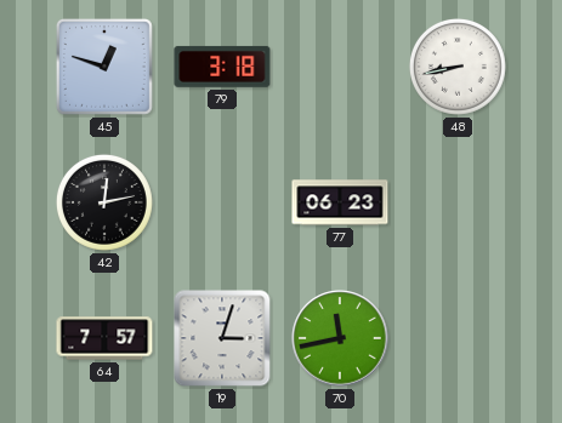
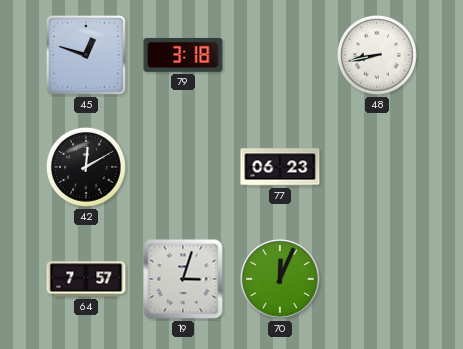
42: 12:13 -> 12:10
70: 11:43 -> 12:04
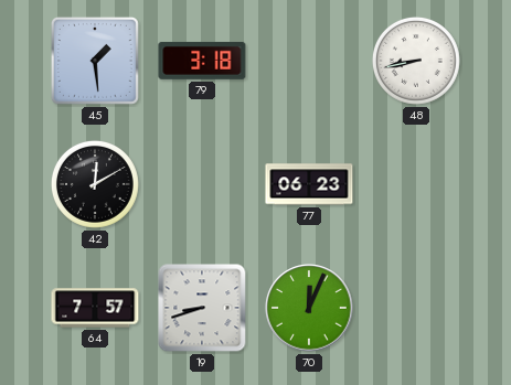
45: 12:48 -> 1:29
19: 3:03 -> 8:42
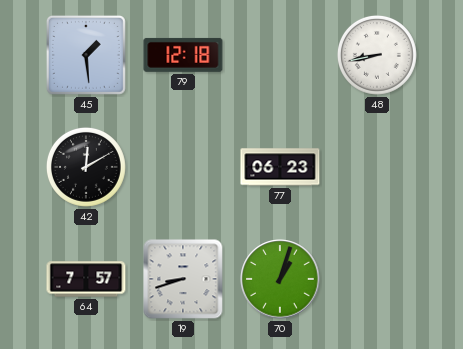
79: 3:18 -> 12:18
70: 12:04 -> 1:03
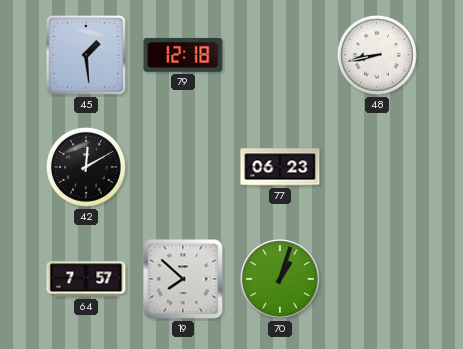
19: 8:42 -> 7:52
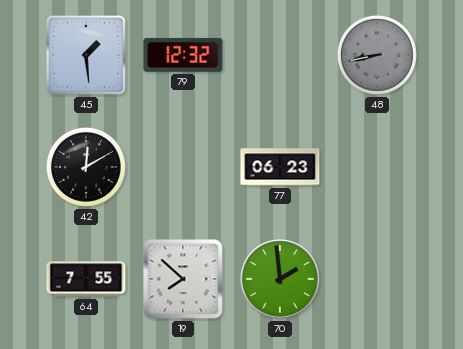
79: 12:18 -> 12:32
48 dial: white -> grey
64: 7:57 -> 7:55
70: 1:03 -> 1:59
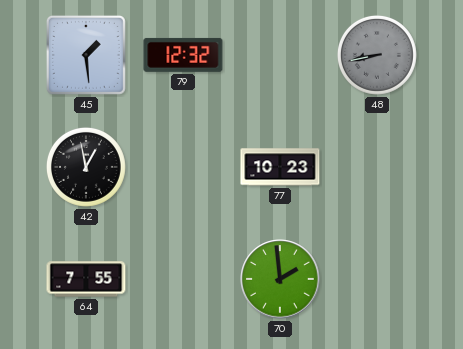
42: 12:10 -> 12:58
77: 06:23 -> 10:23
19: 7:52 -> none
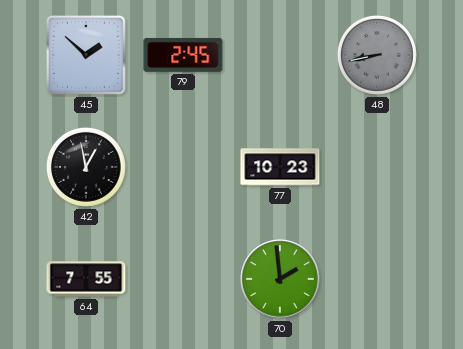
45: 1:29 -> 1:52
79: 12:32 -> 2:45
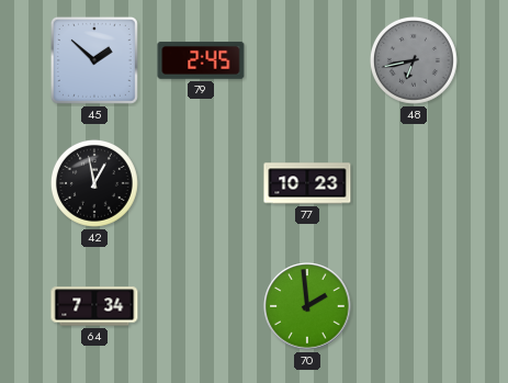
48: 8:43 -> 6:43
64: 7:55 -> 7:34
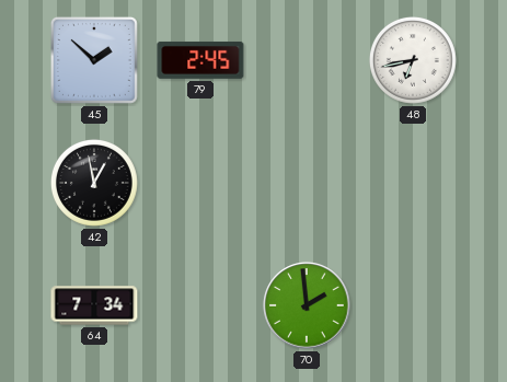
48 dial: grey -> white
77: 10:23 -> none
